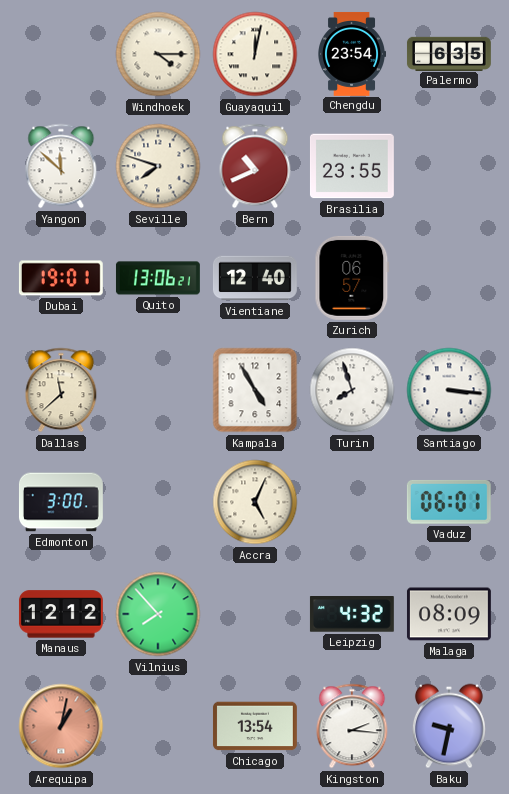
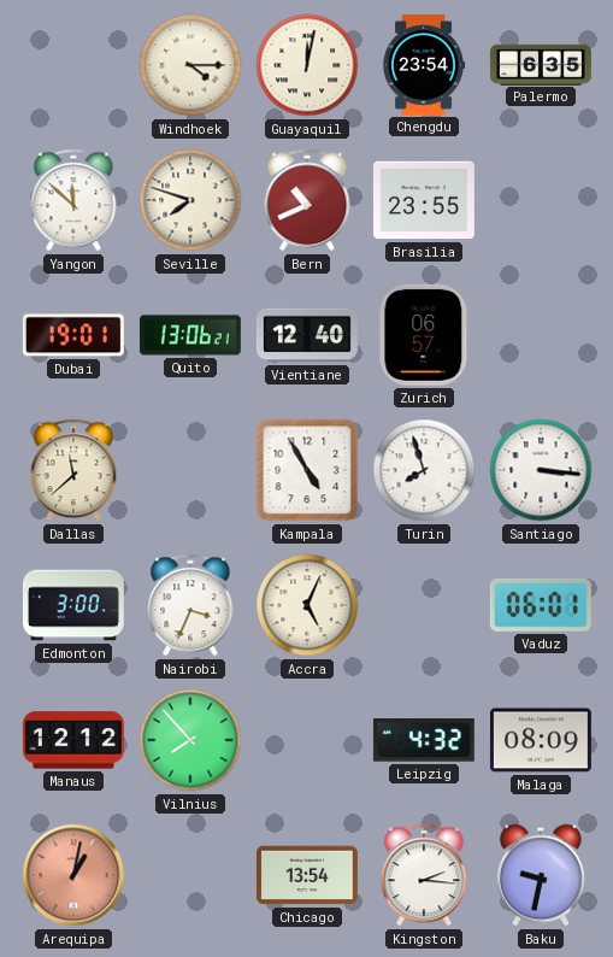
Nairobi: none -> 3:34
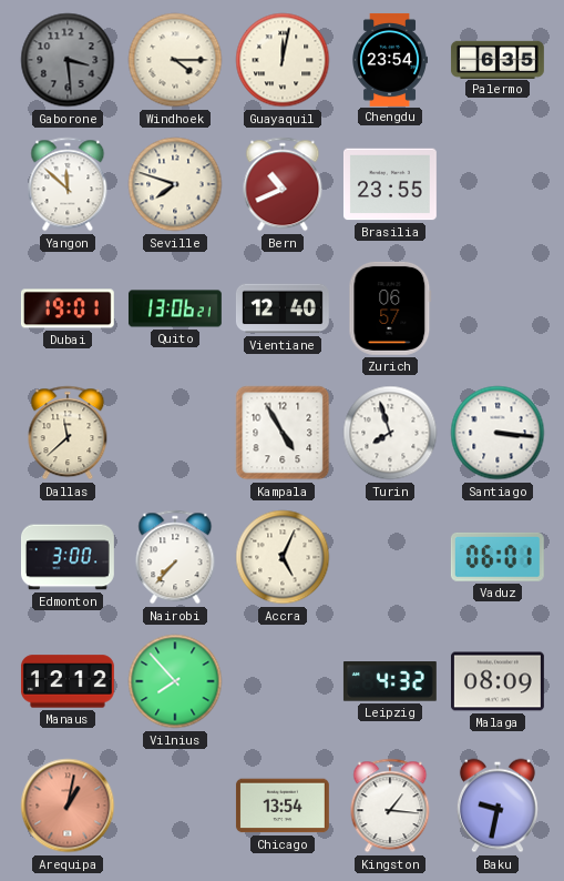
Gaborone: none -> 3:29
Nairobi: 3:34 -> 7:37
Kingston: 2:16 -> 1:16
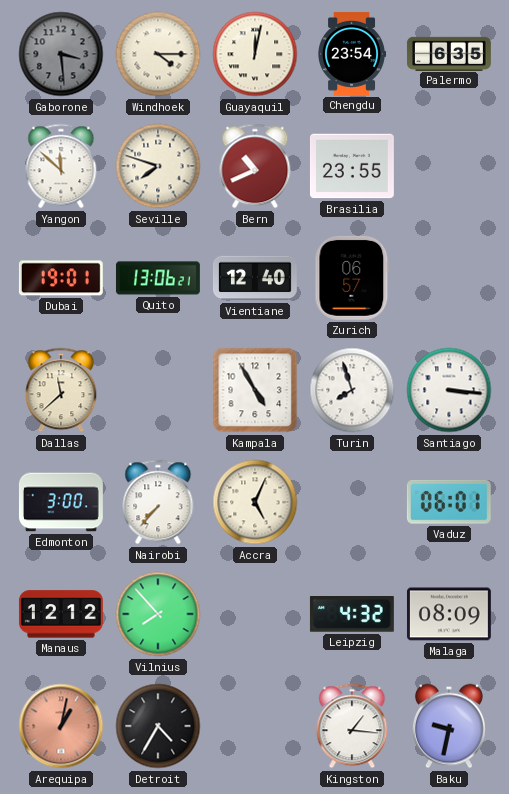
Detroit: none -> 4:35
Chicago: 13:54 -> none
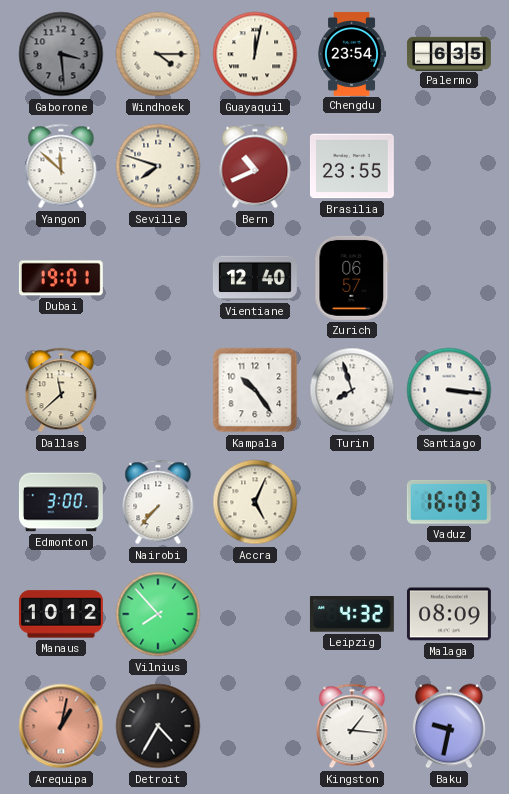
Quito: 13:06 -> none
Kampala: 4:55 -> 10:24
Vaduz: 06:01 -> 16:03
Manaus: 12:12 -> 10:12
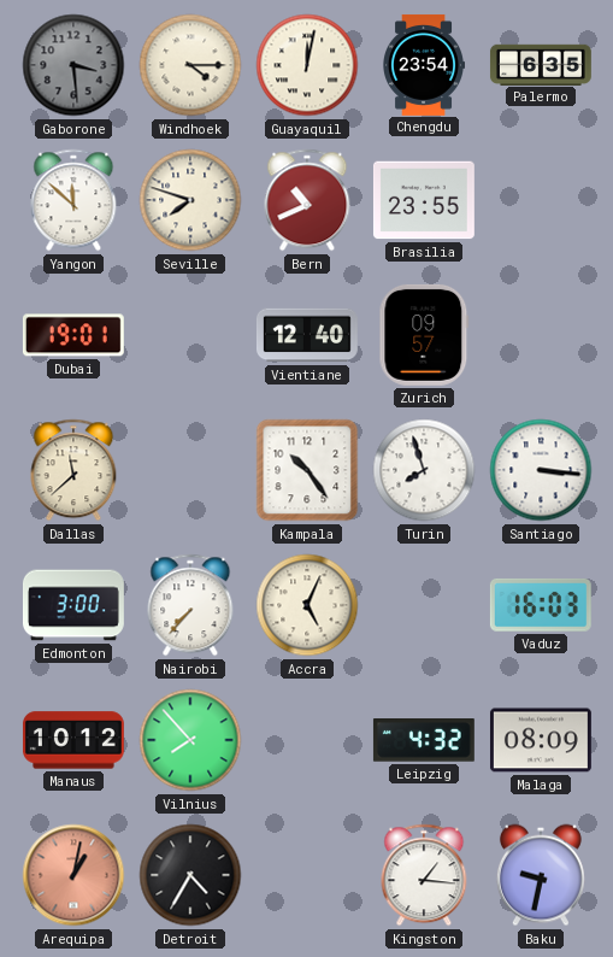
Zurich: 06:57 -> 09:57
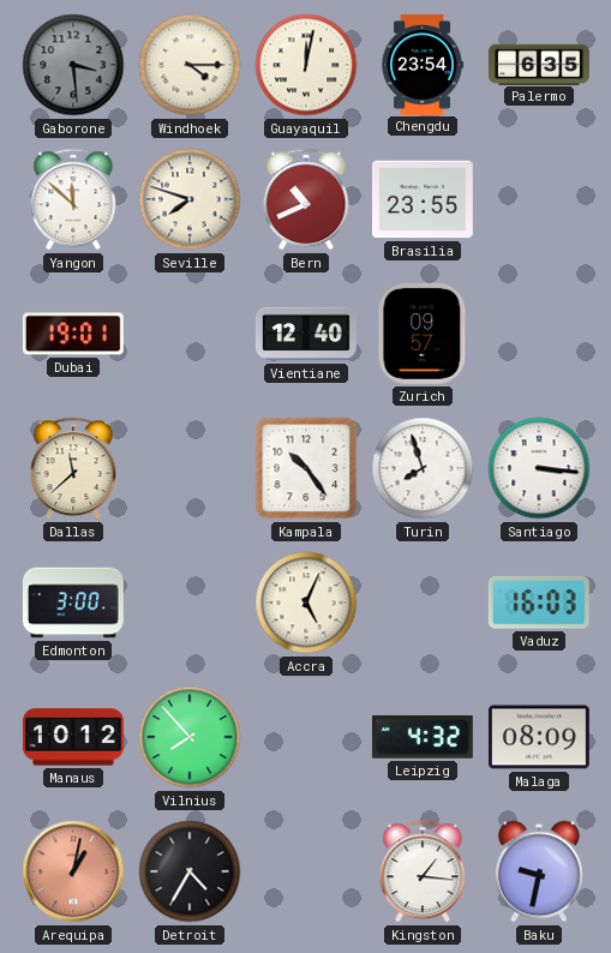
Nairobi: 7:37 -> none
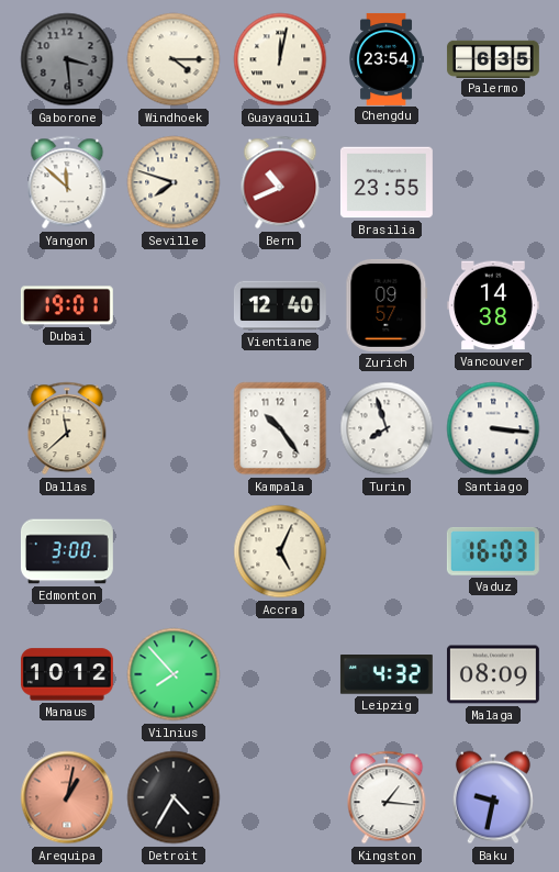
Vancouver: none -> 14:38
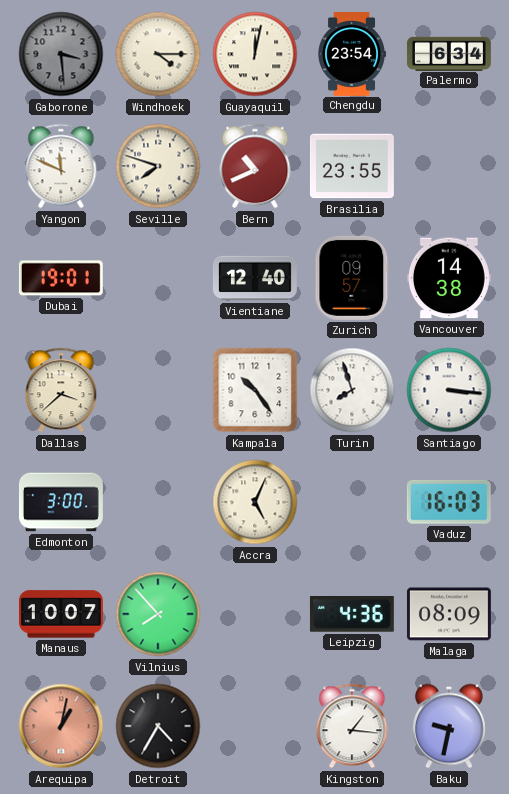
Palermo: 6:35 -> 6:34
Yangon: 11:52 -> 11:49
Dallas: 11:38 -> 3:38
Manaus: 10:12 -> 10:07
Leipzig: 4:32 -> 4:36
